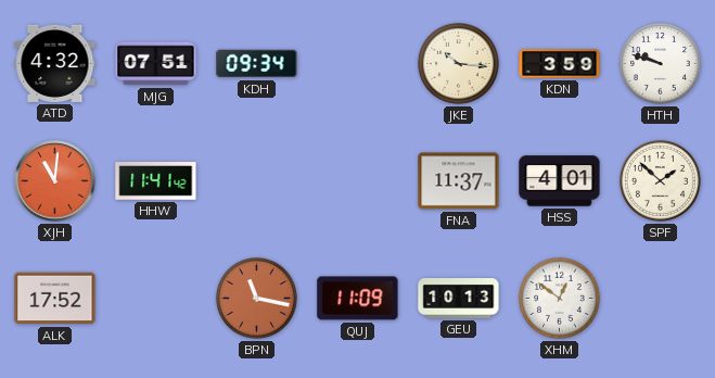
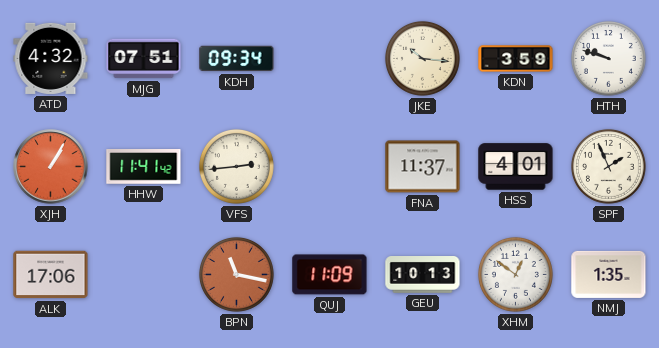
XJH: 11:01 -> 1:05
VFS: none -> 2:44
SPF: 1:52 -> 1:56
ALK: 17:52 -> 17:06
NMJ: none -> 1:35
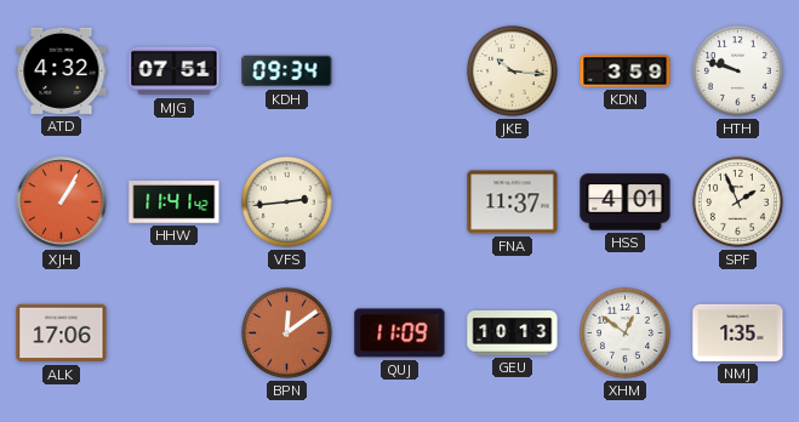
BPN: 11:17 -> 12:09
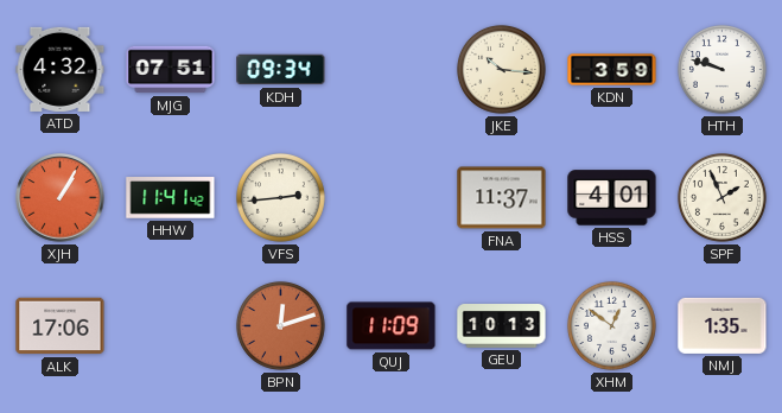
BPN: 12:09 -> 12:12
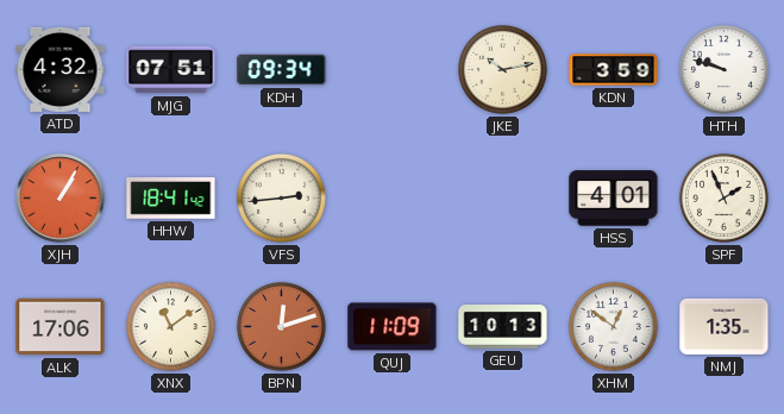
JKE: 10:16 -> 10:13
HHW: 11:41 -> 18:41
FNA: 11:37 -> none
XNX: none -> 11:09
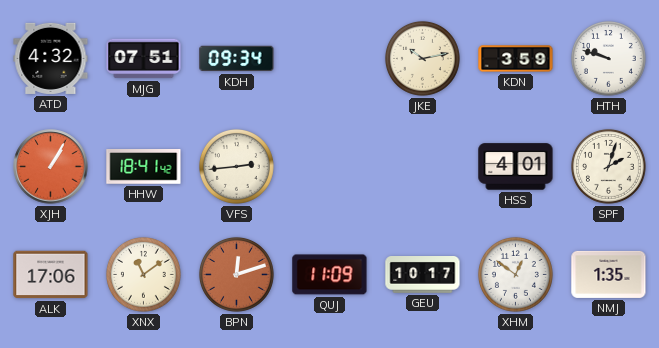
SPF: 1:56 -> 2:03
GEU: 10:13 -> 10:17
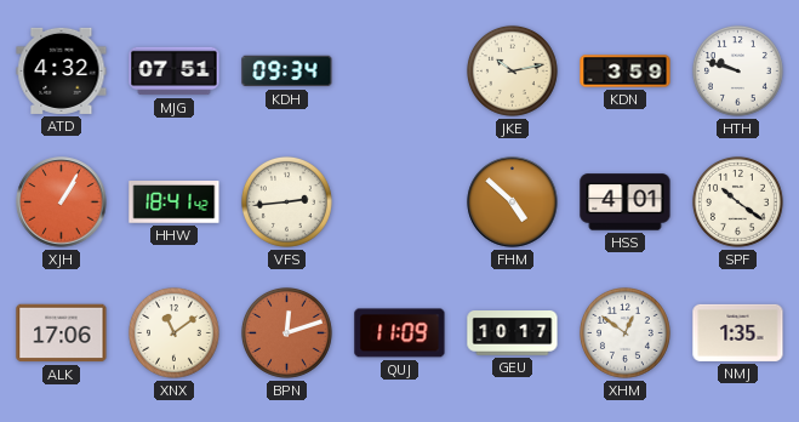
FHM: none -> 4:52
SPF: 2:03 -> 10:21
